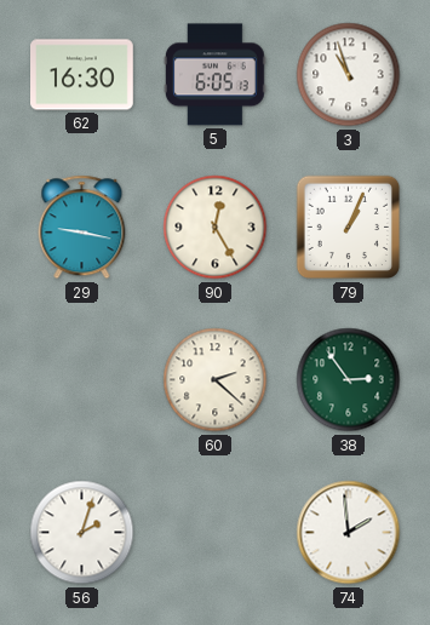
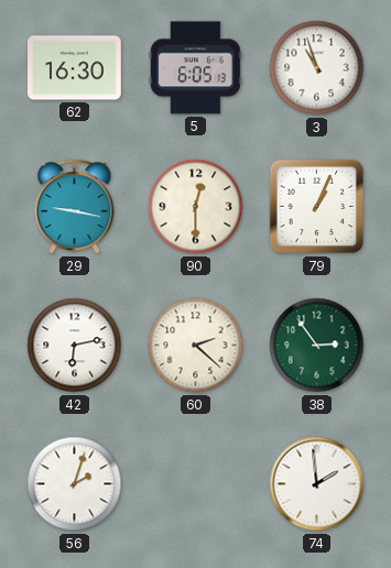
90: 12:25 -> 12:30
42: none -> 6:13
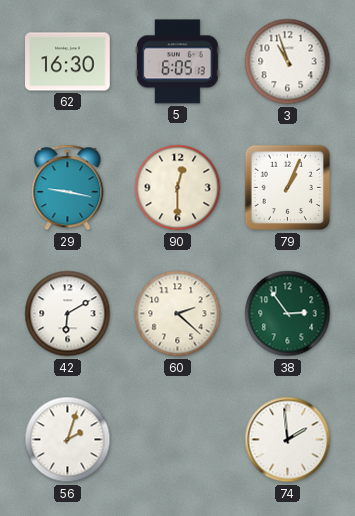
42: 6:13 -> 6:10
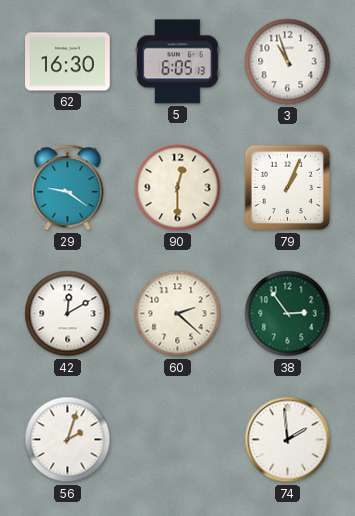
29: 9:17 -> 9:21
42: 6:10 -> 12:10
